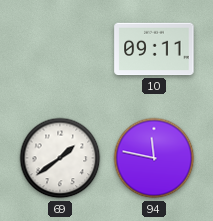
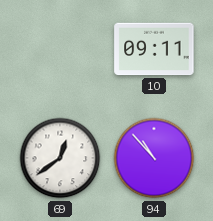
69: 1:39 -> 12:39
94: 11:47 -> 10:53
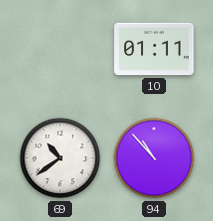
10: 09:11 -> 01:11
69: 12:39 -> 10:39
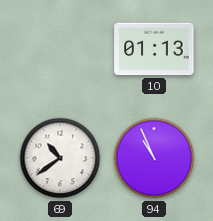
10: 01:11 -> 01:13
94: 10:53 -> 10:56
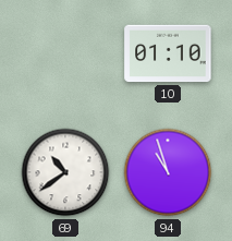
10: 01:13 -> 01:10
94: 10:56 -> 10:57
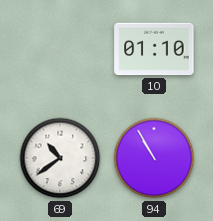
94: 10:57 -> 10:55
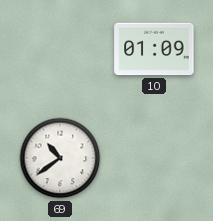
10: 01:10 -> 01:09
94: 10:55 -> none
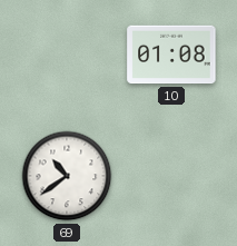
10: 01:09 -> 01:08
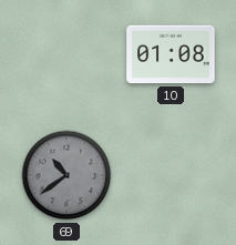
69 dial: white -> grey
